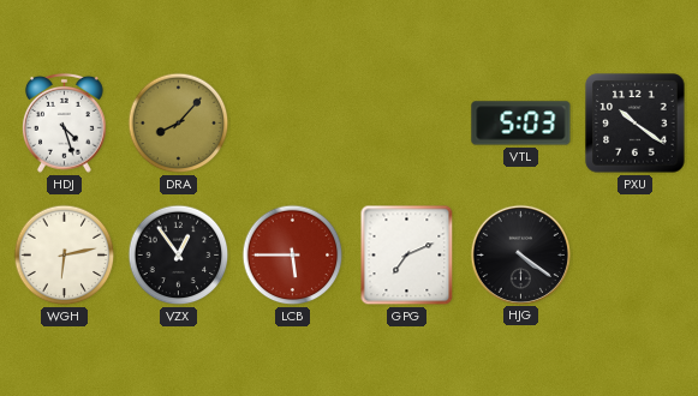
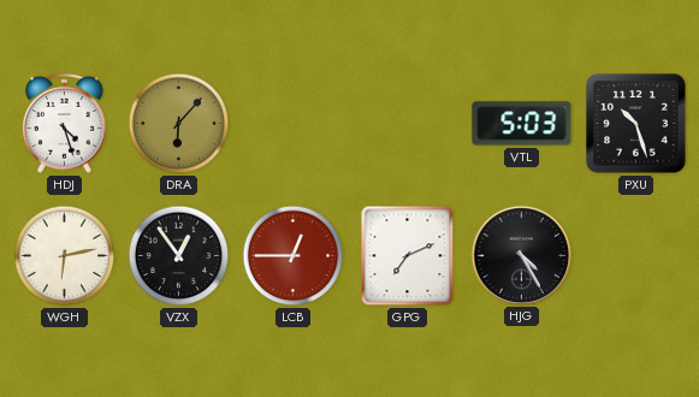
DRA: 8:07 -> 6:07
PXU: 10:21 -> 10:27
LCB: 5:45 -> 12:45
HJG: 4:21 -> 4:25
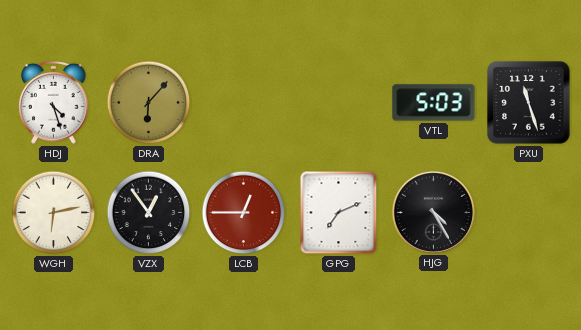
PXU: 10:27 -> 11:27
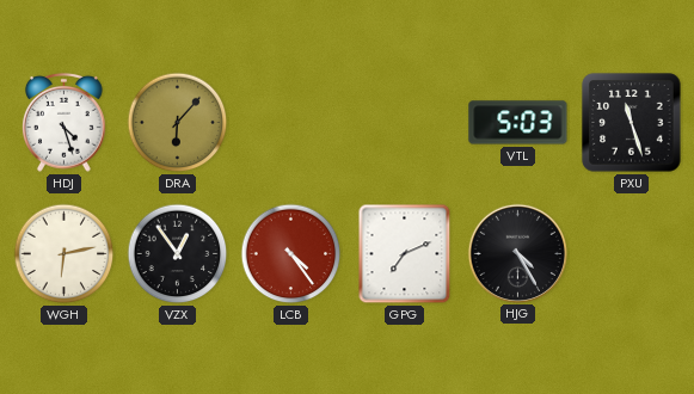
LCB: 12:45 -> 4:24
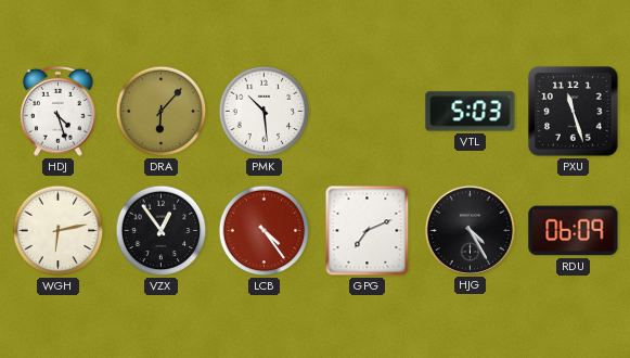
PMK: none -> 10:29
RDU: none -> 06:09
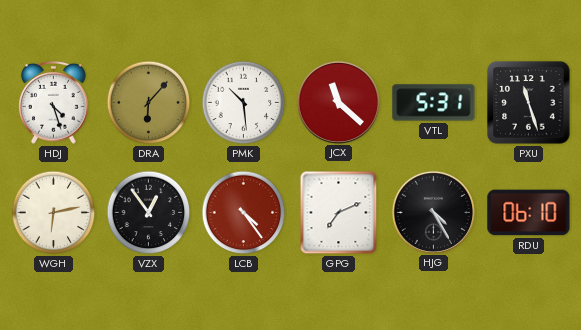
JCX: none -> 11:22
VTL: 5:03 -> 5:31
RDU: 06:09 -> 06:10
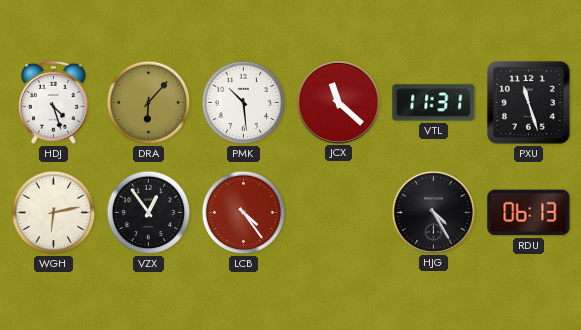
VTL: 5:31 -> 11:31
GPG: 7:11 -> none
RDU: 06:10 -> 06:13
